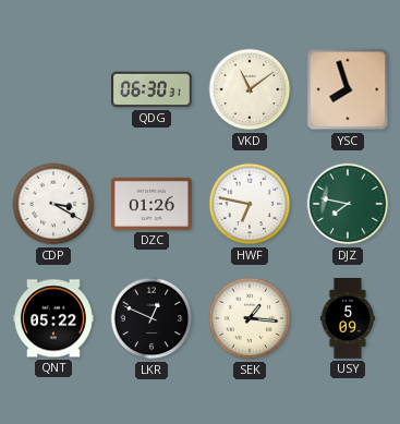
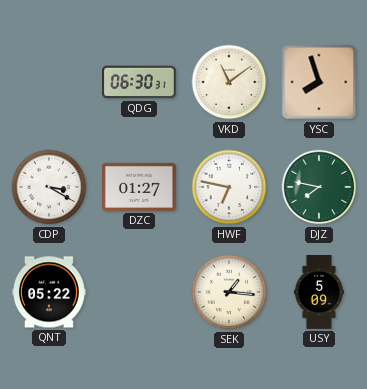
DZC: 01:26 -> 01:27
LKR: 12:49 -> none
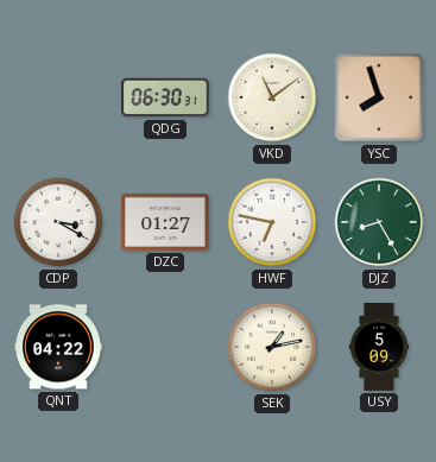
DJZ: 7:47 -> 8:25
QNT: 05:22 -> 04:22
SEK: 1:16 -> 1:13
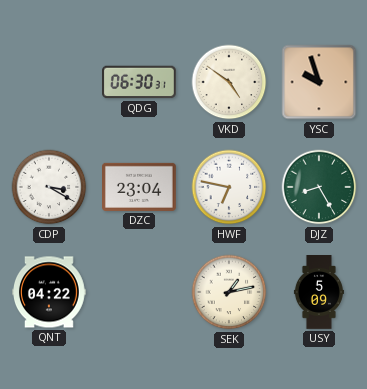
VKD: 11:09 -> 4:51
YSC: 7:57 -> 9:57
DZC: 01:27 -> 23:04
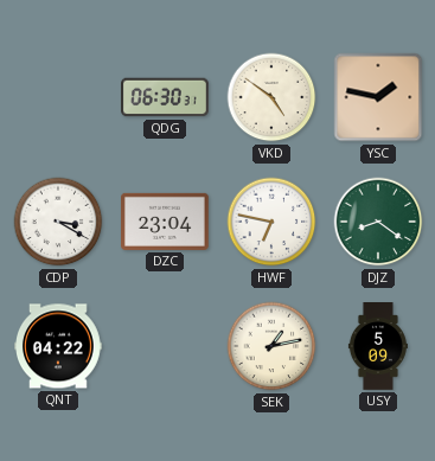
YSC: 9:57 -> 1:47
DJZ: 8:25 -> 8:21
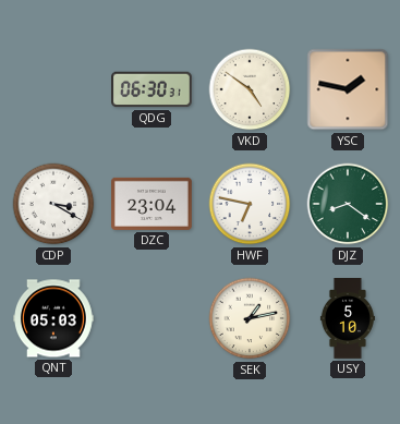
QNT: 04:22 -> 05:03
USY: 5:09 -> 5:10
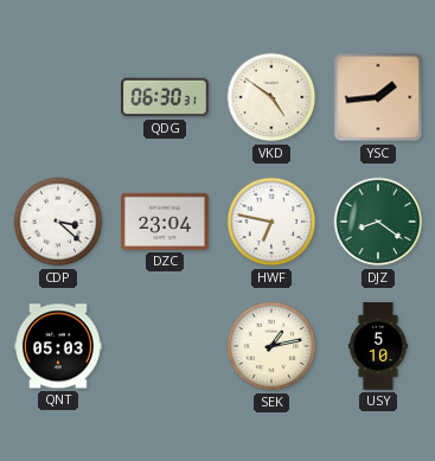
YSC: 1:47 -> 1:44
CDP: 3:20 -> 3:22
